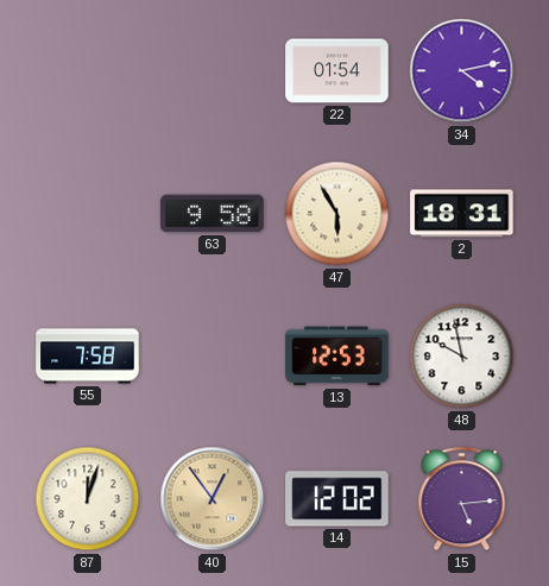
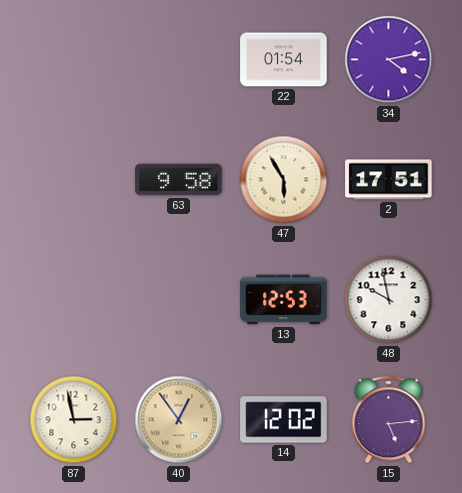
2: 18:31 -> 17:51
55: 7:58 -> none
87: 12:03 -> 2:58
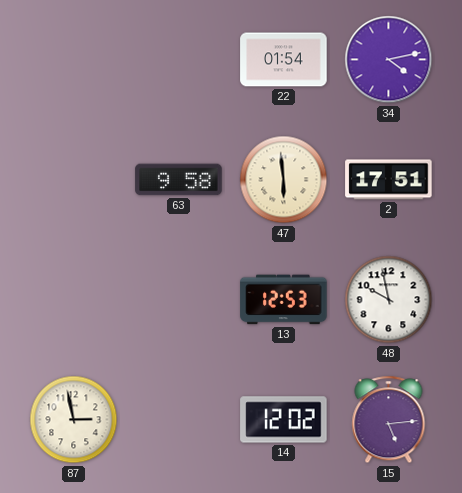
47: 5:55 -> 5:59
40: 12:54 -> none
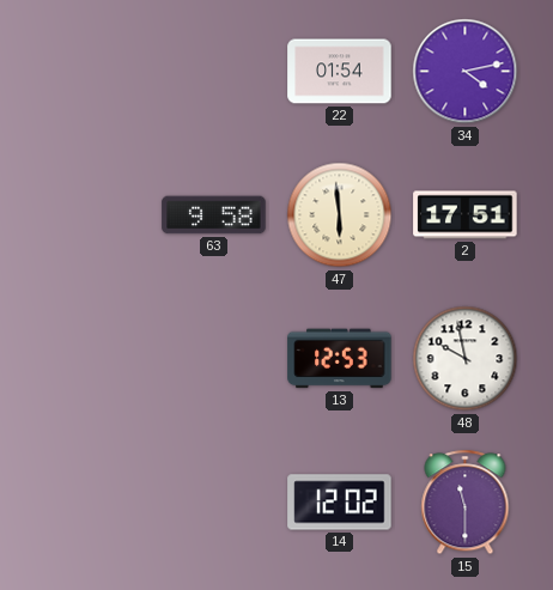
87: 2:58 -> none
15: 5:14 -> 11:30
